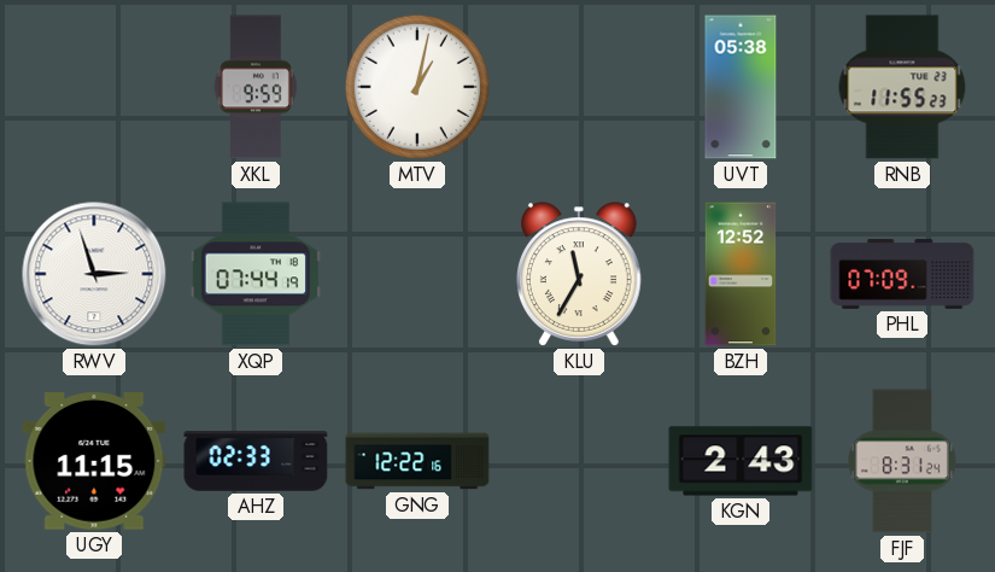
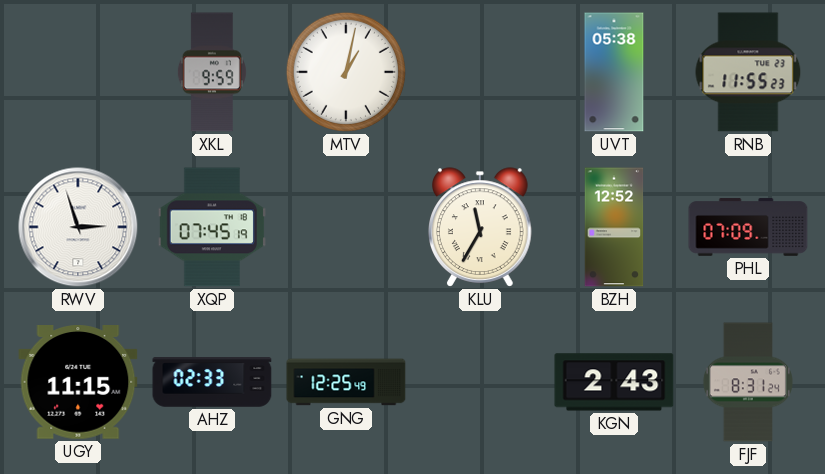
XQP: 07:44 -> 07:45
GNG: 12:22 -> 12:25
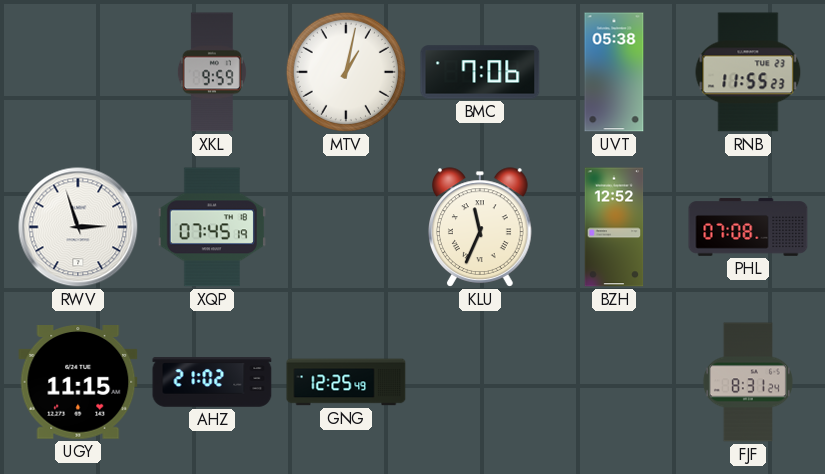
BMC: none -> 7:06
KLU: 11:35 -> 11:34
PHL: 07:09 -> 07:08
AHZ: 02:33 -> 21:02
KGN: 2:43 -> none
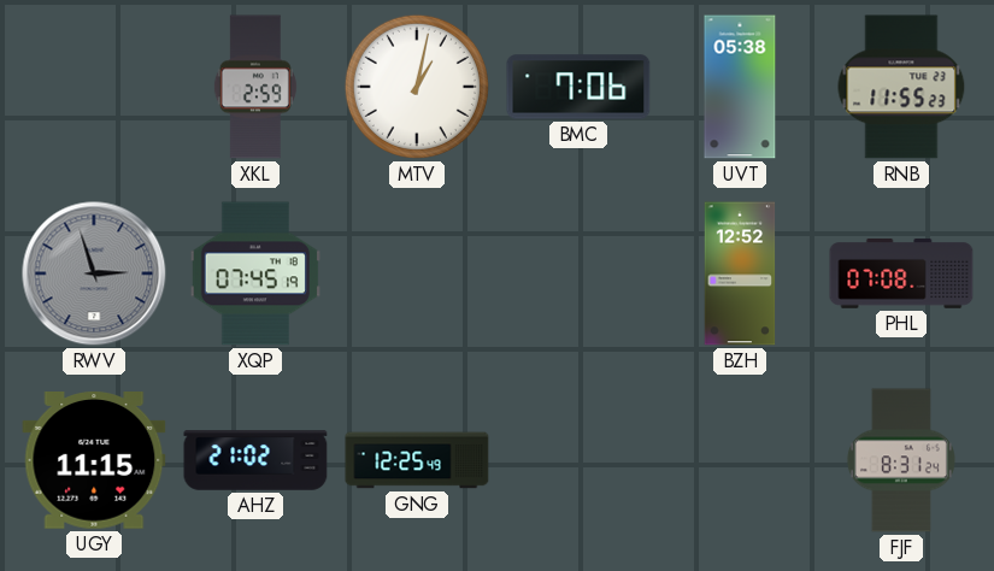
XKL: 9:59 -> 2:59
RWV dial: white -> grey
KLU: 11:34 -> none
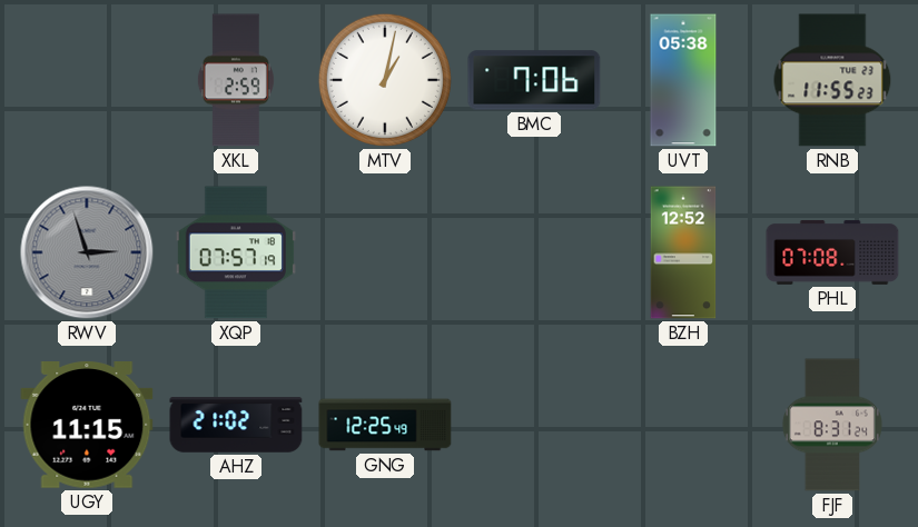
XQP: 07:45 -> 07:57
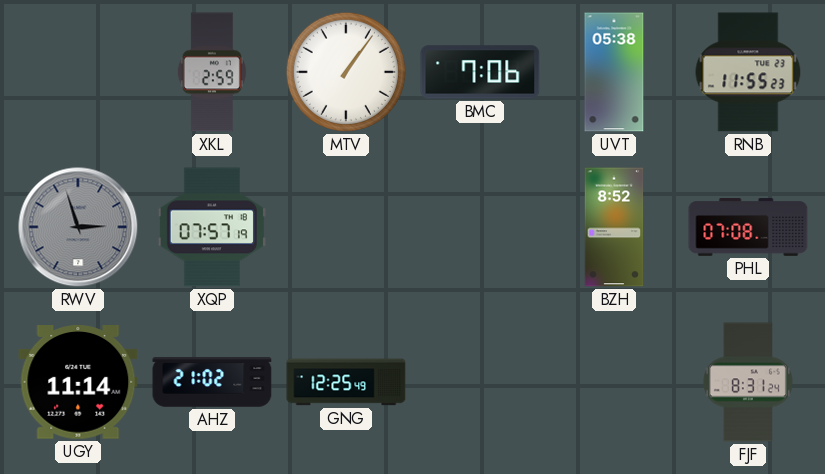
MTV: 1:02 -> 1:06
BZH: 12:52 -> 8:52
UGY: 11:15 -> 11:14
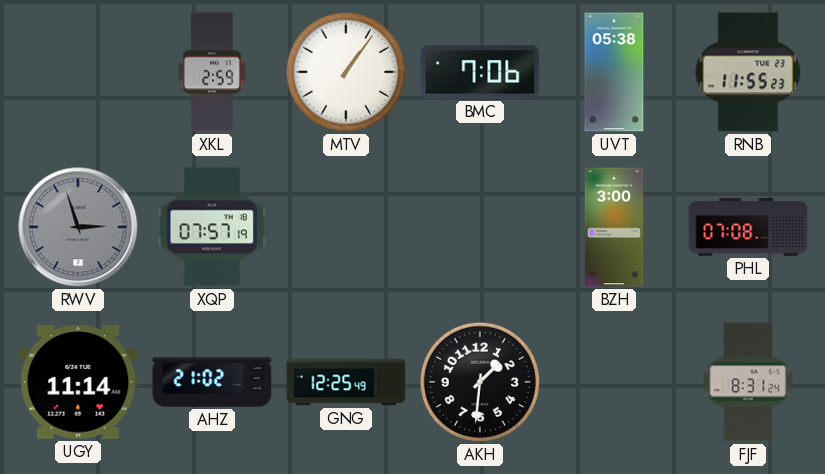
BZH: 8:52 -> 3:00
AKH: none -> 1:31
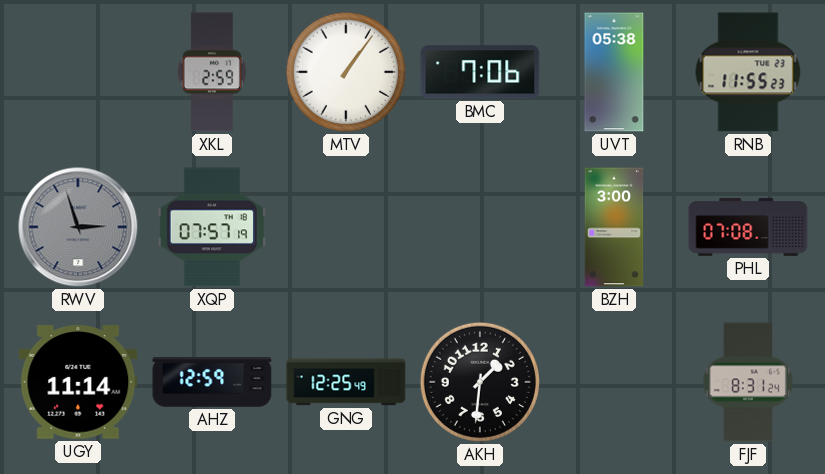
AHZ: 21:02 -> 12:59
